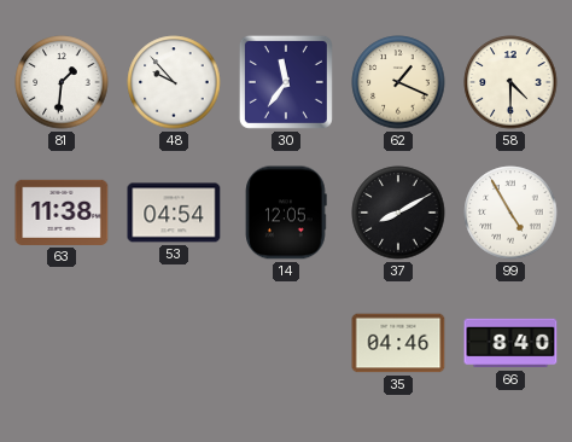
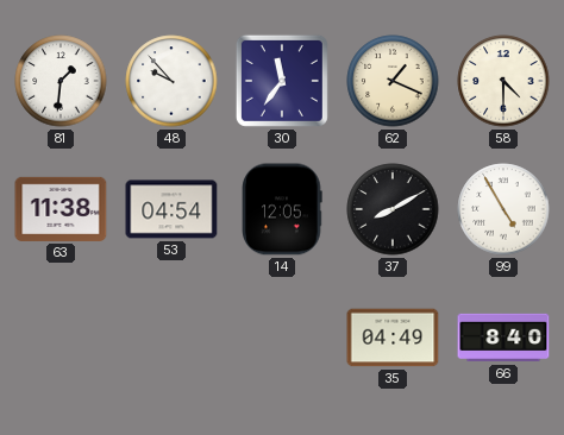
35: 04:46 -> 04:49
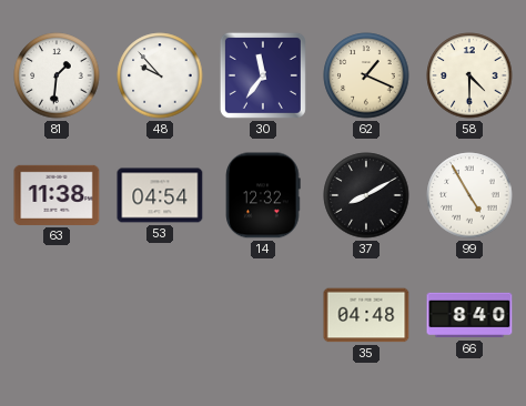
14: 12:05 -> 12:32
35: 04:49 -> 04:48
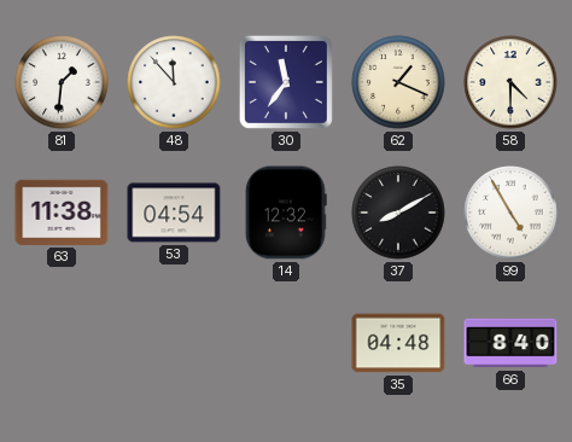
48: 9:53 -> 11:53
